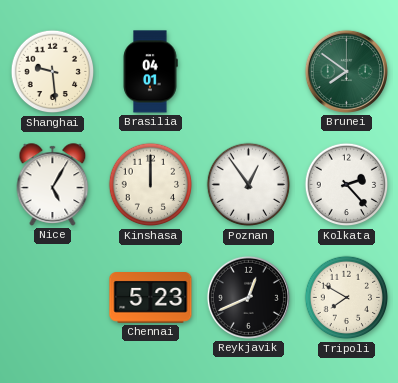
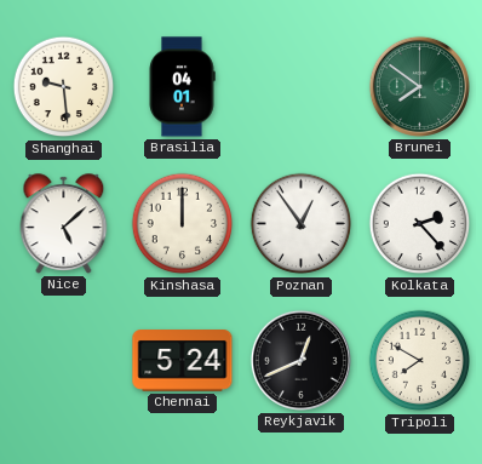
Nice: 5:05 -> 5:08
Chennai: 5:23 -> 5:24
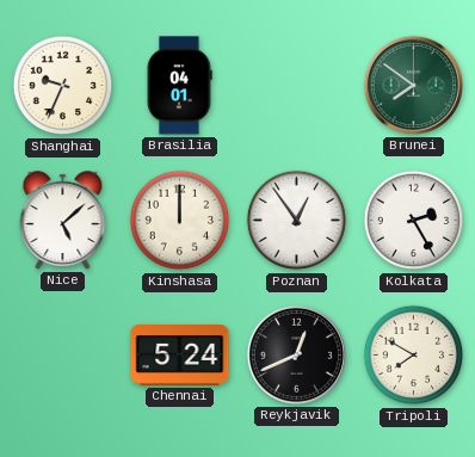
Shanghai: 9:29 -> 9:34
Kolkata: 2:23 -> 2:25
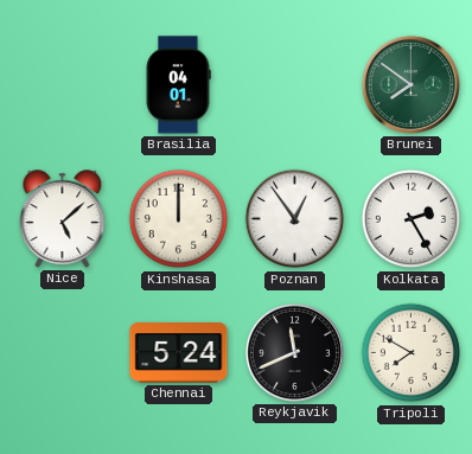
Shanghai: 9:34 -> none
Reykjavik: 12:41 -> 11:41
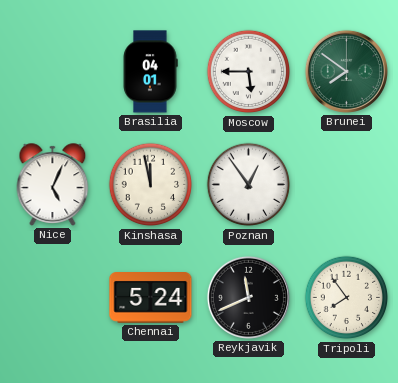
Moscow: none -> 5:45
Nice: 5:08 -> 5:04
Kinshasa: 12:00 -> 11:58
Kolkata: 2:25 -> none
Tripoli: 7:50 -> 7:54
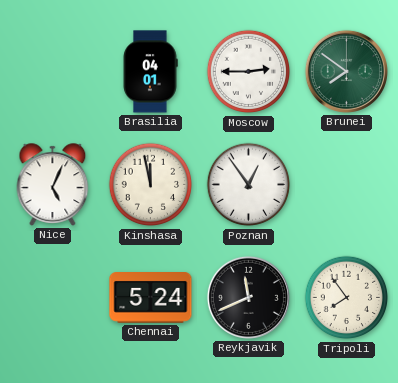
Moscow: 5:45 -> 2:45
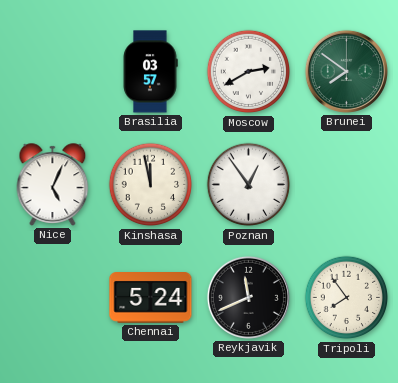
Brasilia: 04:01 -> 03:57
Moscow: 2:45 -> 2:40
